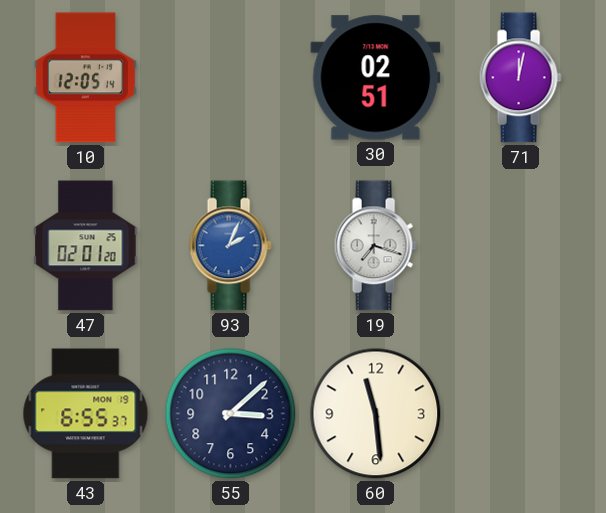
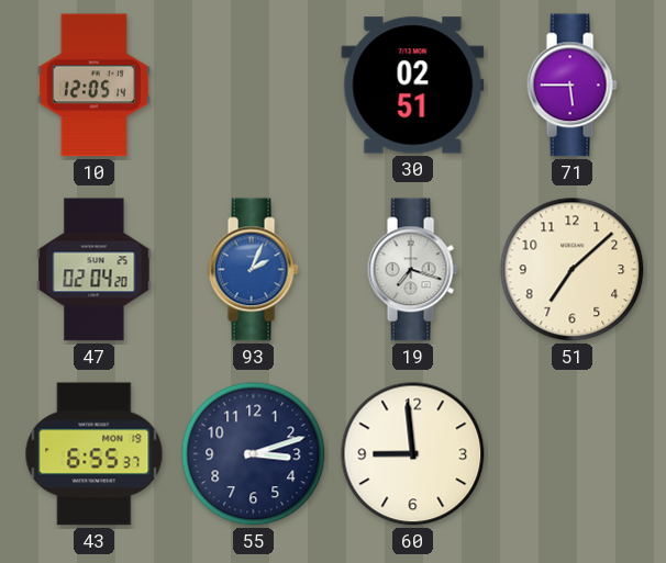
71: 12:02 -> 5:45
47: 02:01 -> 02:04
51: none -> 7:08
55: 3:08 -> 3:12
60: 11:29 -> 8:59
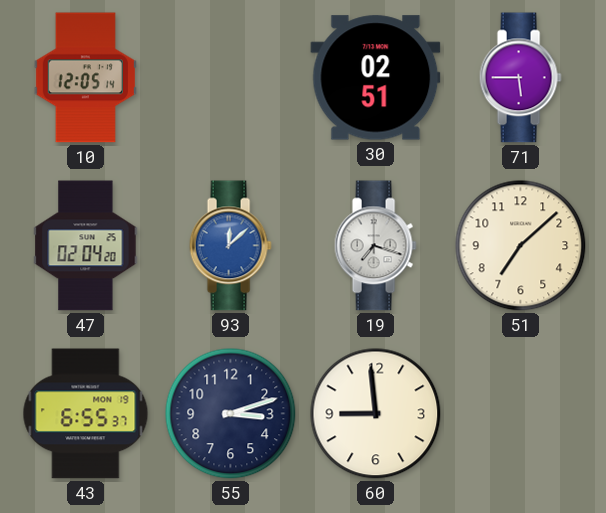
93: 2:04 -> 12:08
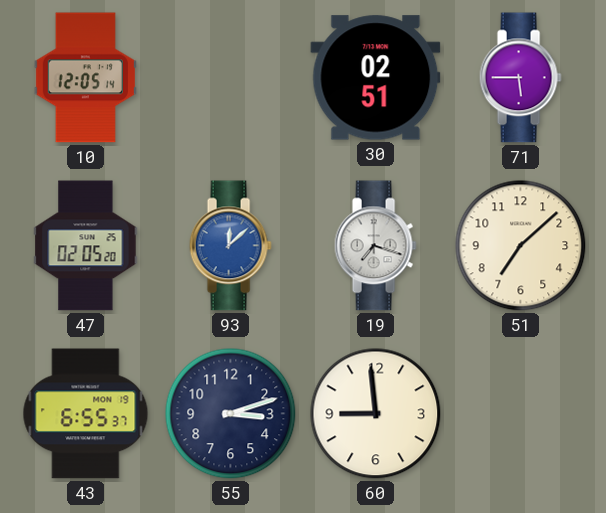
47: 02:04 -> 02:05
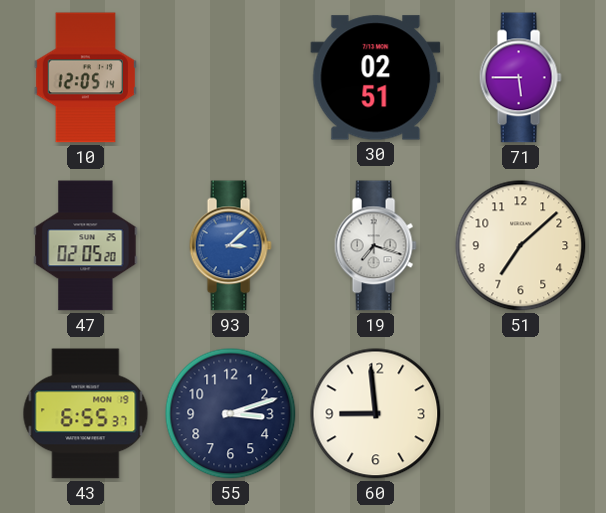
93: 12:08 -> 3:08
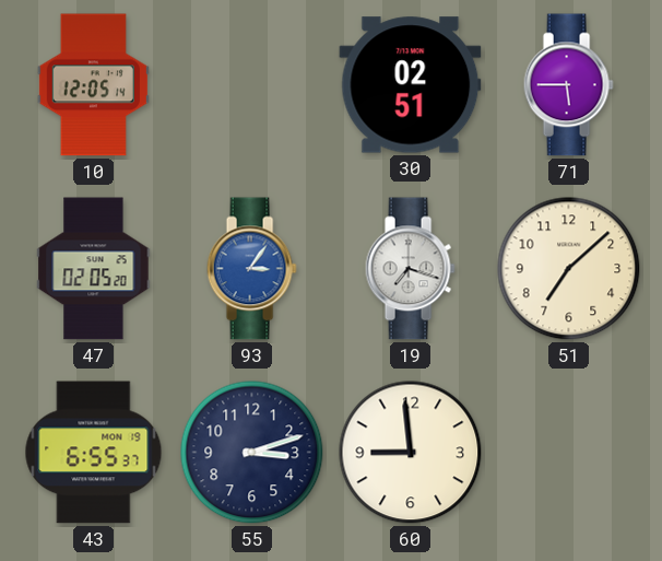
93: 3:08 -> 3:06
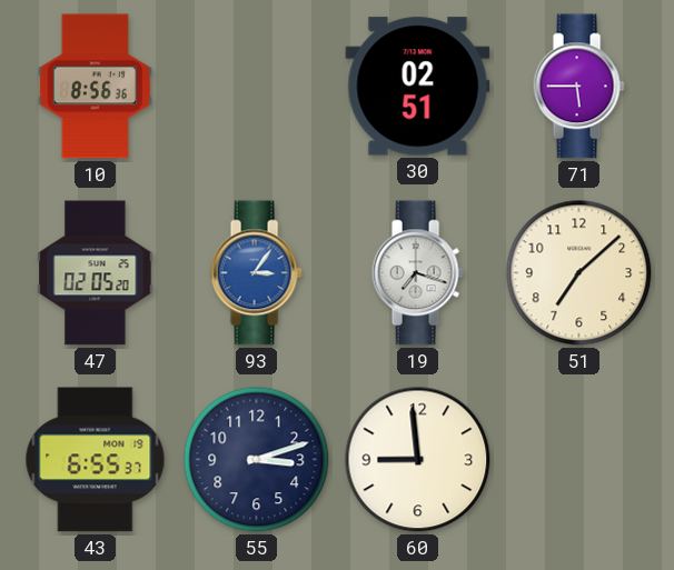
10: 12:05 -> 8:56
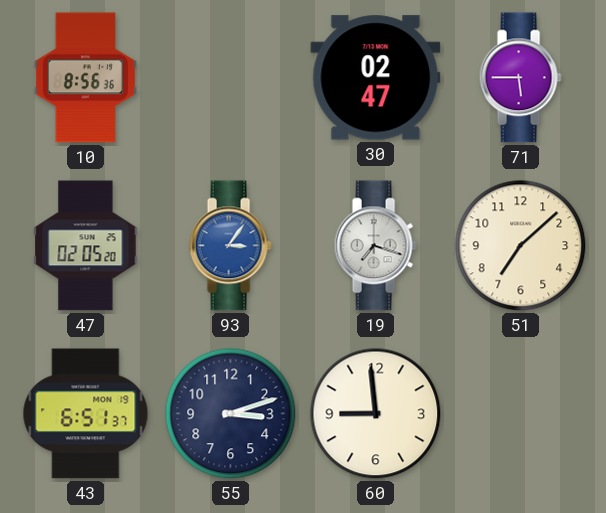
30: 02:51 -> 02:47
43: 6:55 -> 6:51
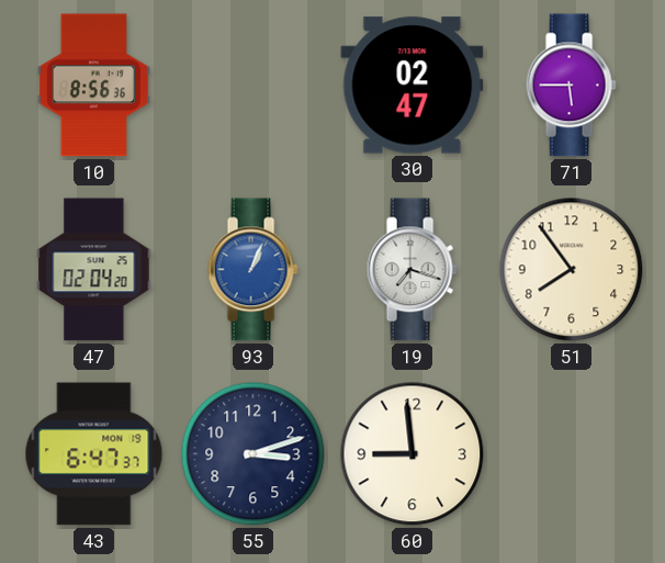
47: 02:05 -> 02:04
93: 3:06 -> 1:04
51: 7:08 -> 7:54
43: 6:51 -> 6:47
